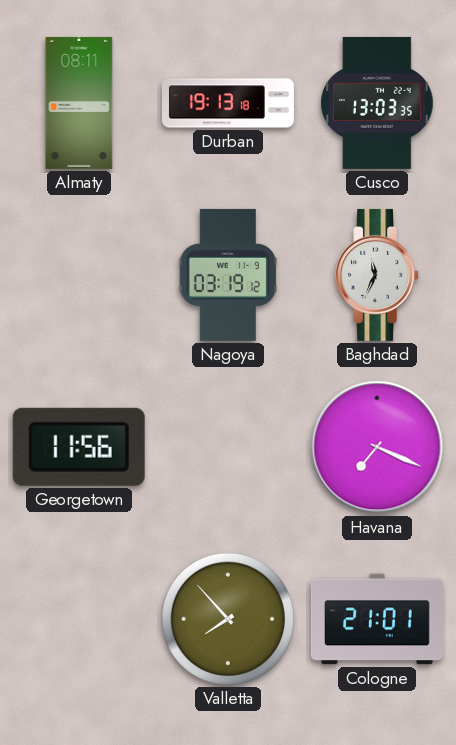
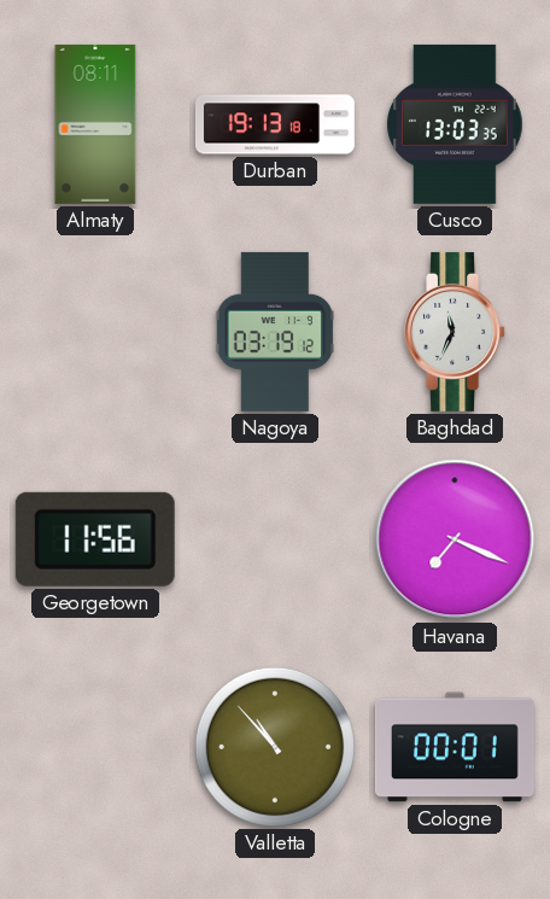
Valletta: 7:53 -> 10:53
Cologne: 21:01 -> 00:01
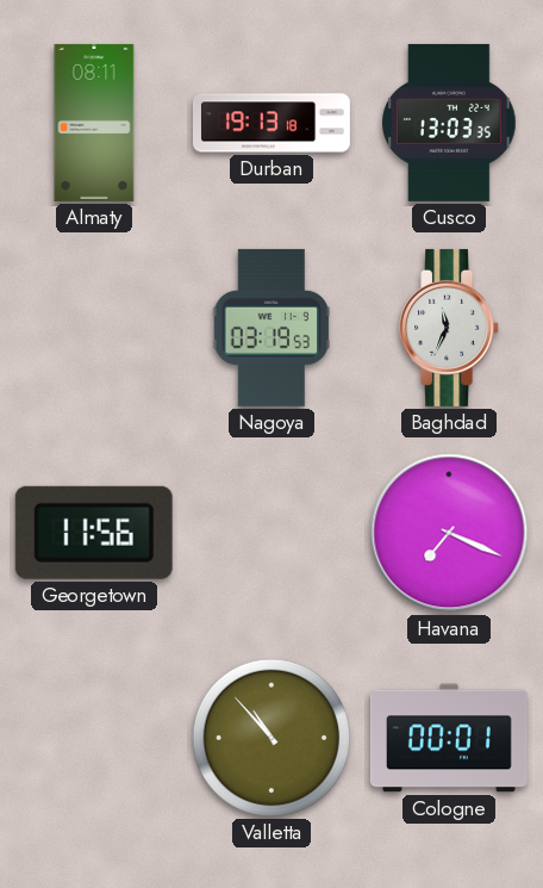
Nagoya: 03:19:12 -> 03:19:53
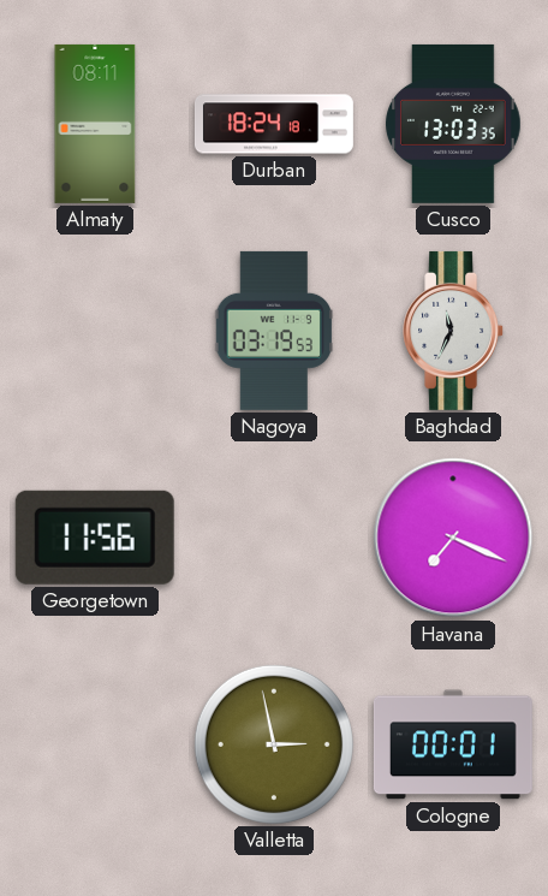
Durban: 19:13 -> 18:24
Valletta: 10:53 -> 2:58
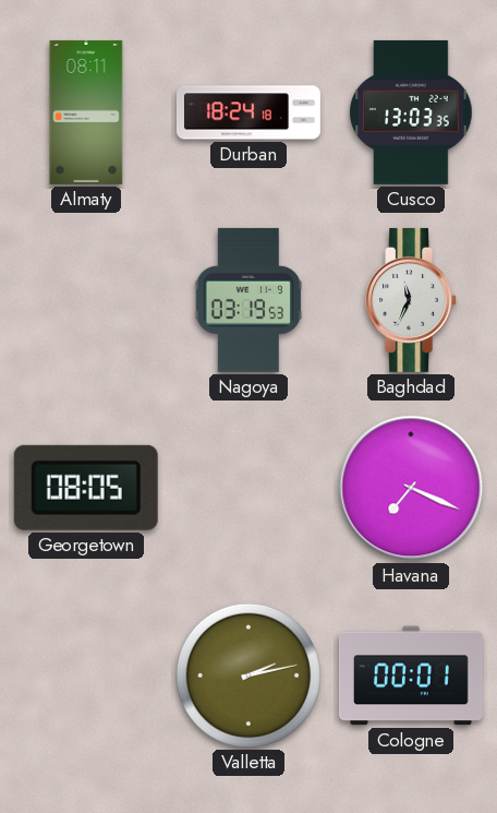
Georgetown: 11:56 -> 08:05
Valletta: 2:58 -> 2:13
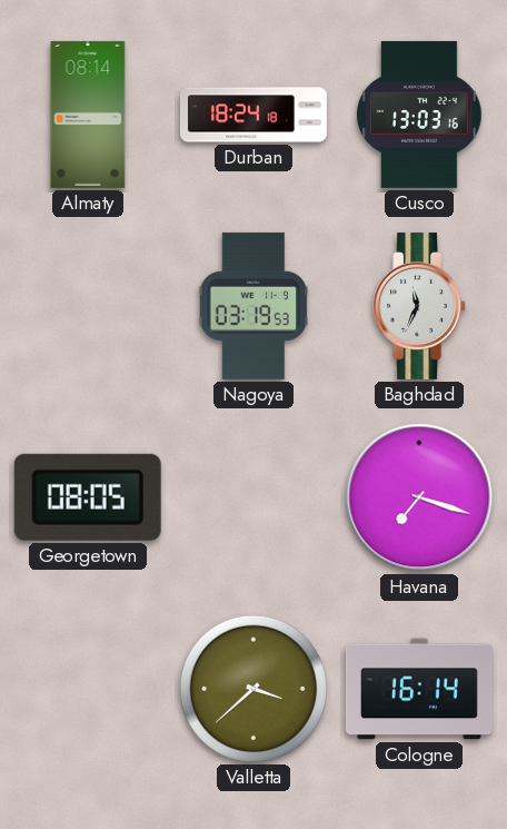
Almaty: 08:11 -> 08:14
Cusco: 13:03:35 -> 13:03:16
Havana: 7:19 -> 7:18
Valletta: 2:13 -> 3:38
Cologne: 00:01 -> 16:14
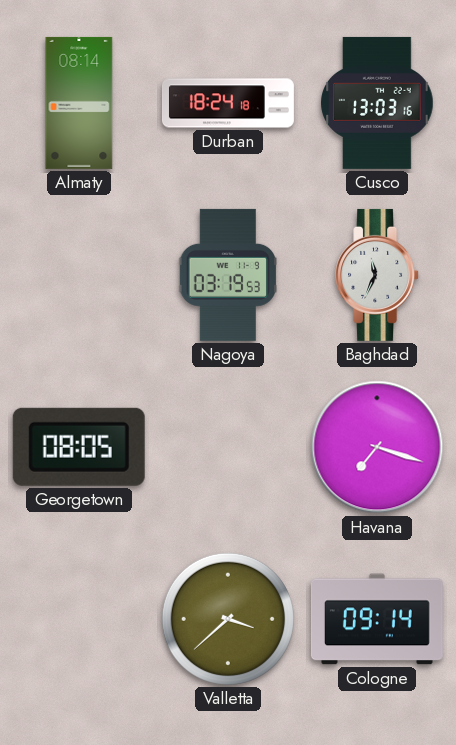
Cologne: 16:14 -> 09:14
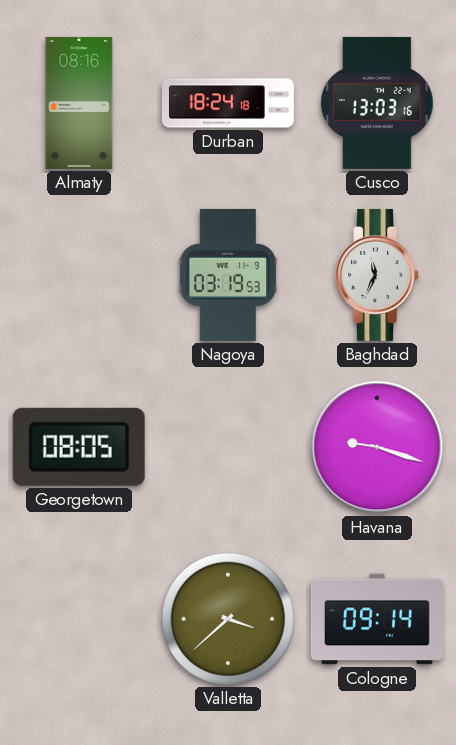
Almaty: 08:14 -> 08:16
Havana: 7:18 -> 9:18
